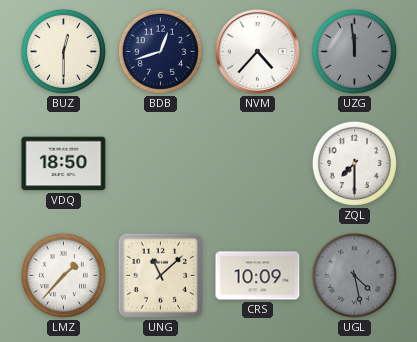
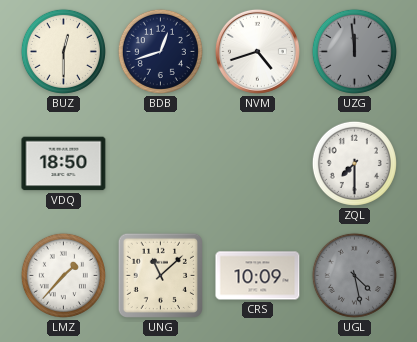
NVM: 4:37 -> 4:42
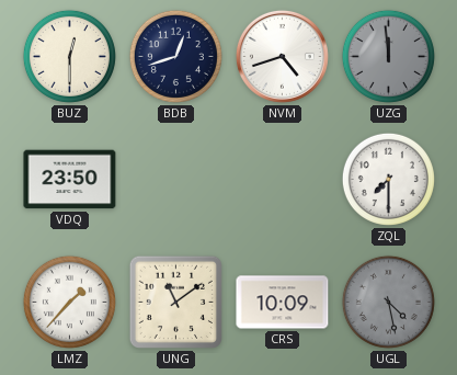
VDQ: 18:50 -> 23:50
UNG: 11:08 -> 11:09
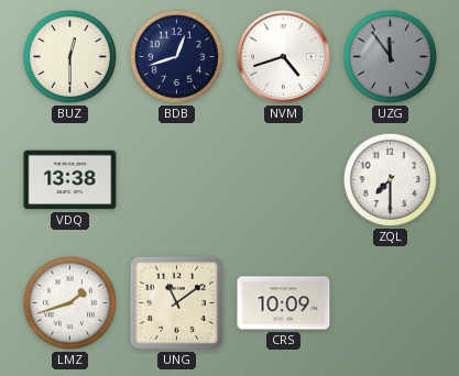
UZG: 11:59 -> 11:54
VDQ: 23:50 -> 13:38
LMZ: 1:37 -> 1:42
UGL: 4:28 -> none
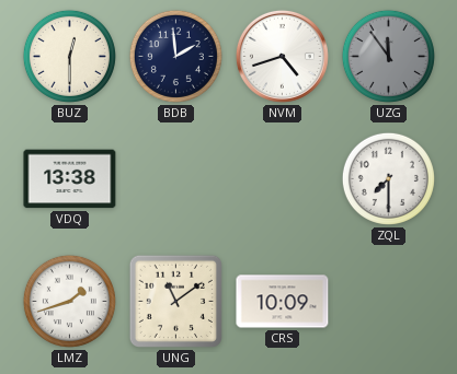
BDB: 12:42 -> 1:59
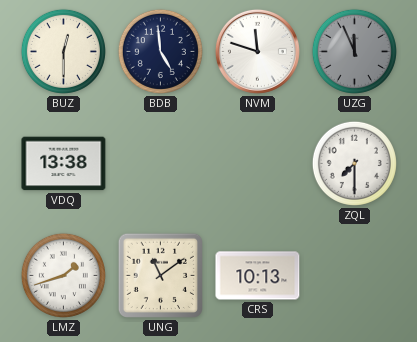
BDB: 1:59 -> 4:59
NVM: 4:42 -> 11:48
UZG: 11:54 -> 11:56
CRS: 10:09 -> 10:13
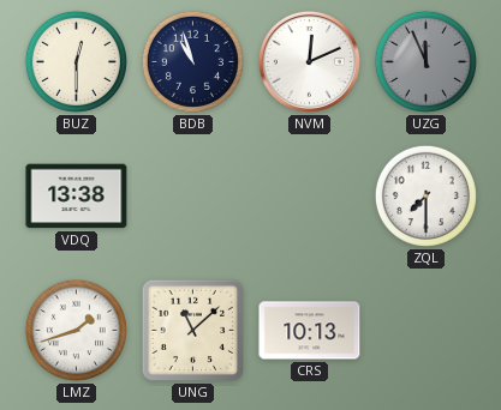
BDB: 4:59 -> 10:57
NVM: 11:48 -> 12:11
UNG: 11:09 -> 11:08
